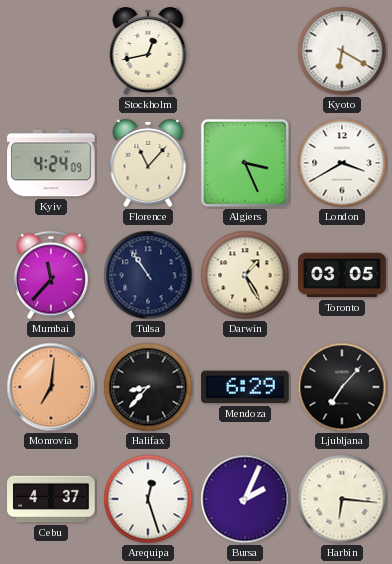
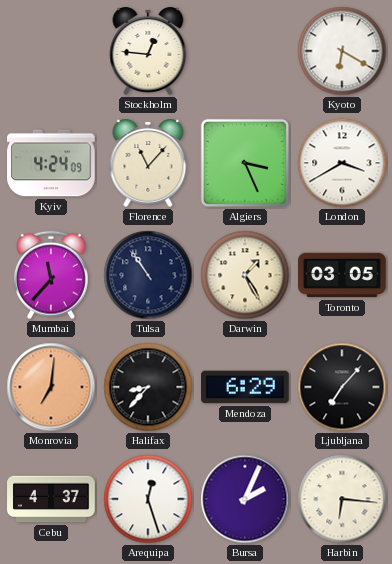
Stockholm: 12:43 -> 12:46
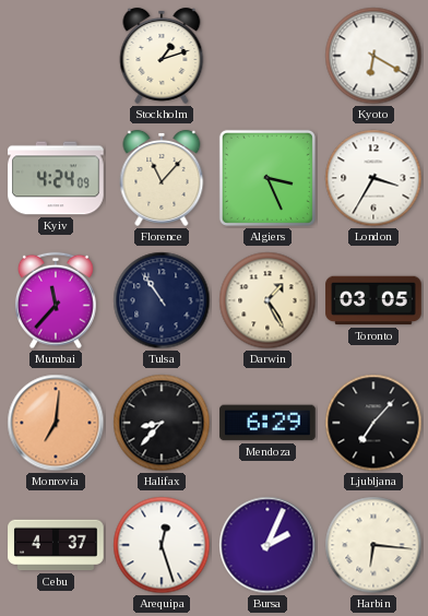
Stockholm: 12:46 -> 1:12
London: 3:40 -> 3:35
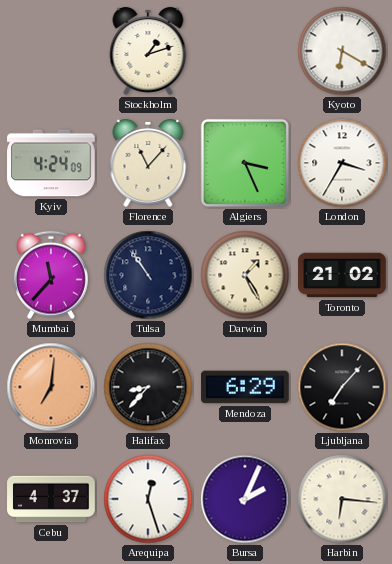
Toronto: 03:05 -> 21:02
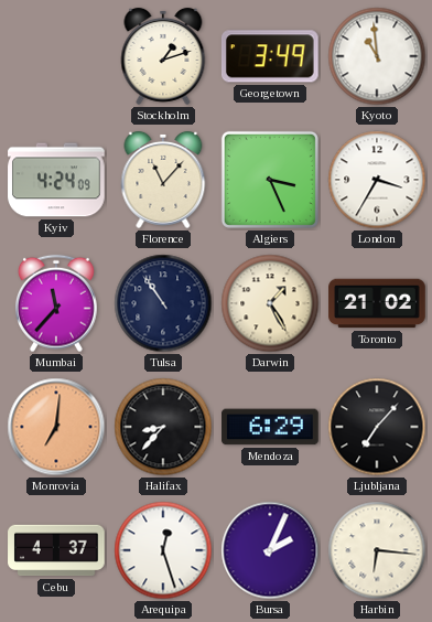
Georgetown: none -> 3:49
Kyoto: 6:20 -> 10:59
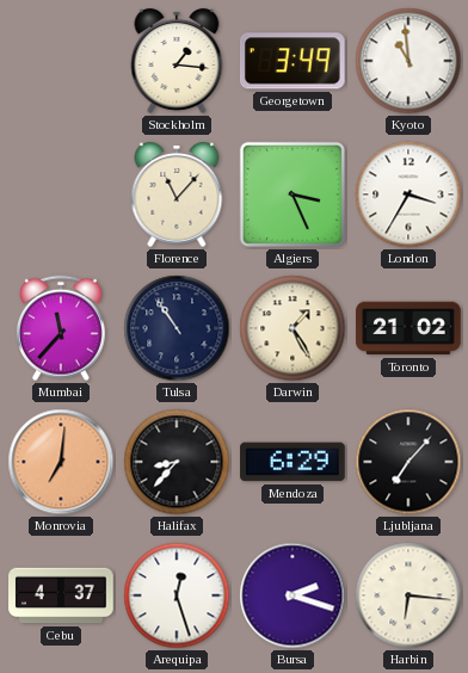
Stockholm: 1:12 -> 1:16
Kyiv: 4:24 -> none
Bursa: 2:04 -> 2:18
